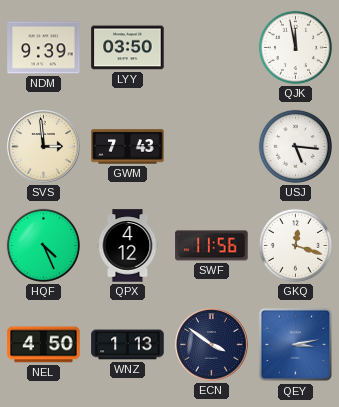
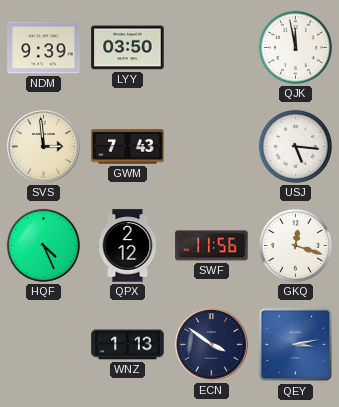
QPX: 4:12 -> 2:12
NEL: 4:50 -> none
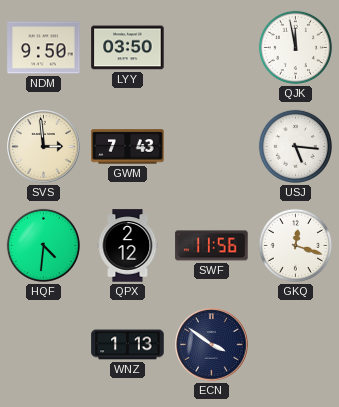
NDM: 9:39 -> 9:50
HQF: 4:26 -> 4:31
QEY: 3:13 -> none
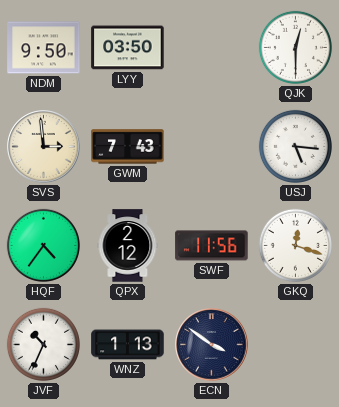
QJK: 11:58 -> 12:30
HQF: 4:31 -> 4:36
JVF: none -> 10:34
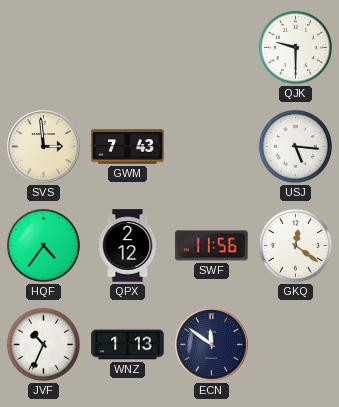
NDM: 9:50 -> none
LYY: 03:50 -> none
QJK: 12:30 -> 9:30
GKQ: 12:18 -> 12:21
ECN: 3:51 -> 11:51
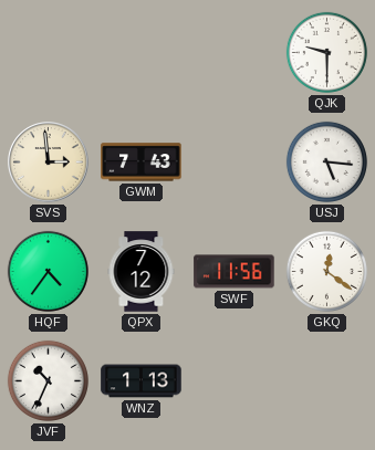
QPX: 2:12 -> 7:12
ECN: 11:51 -> none
